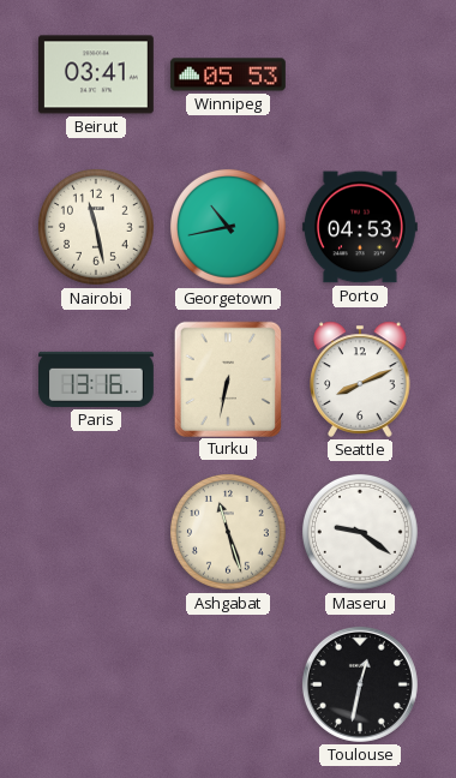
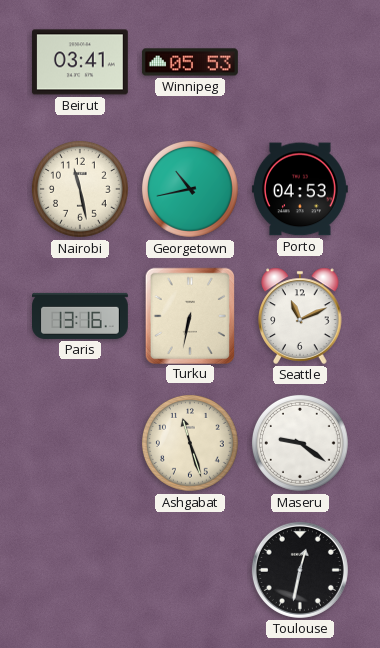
Seattle: 8:11 -> 11:11
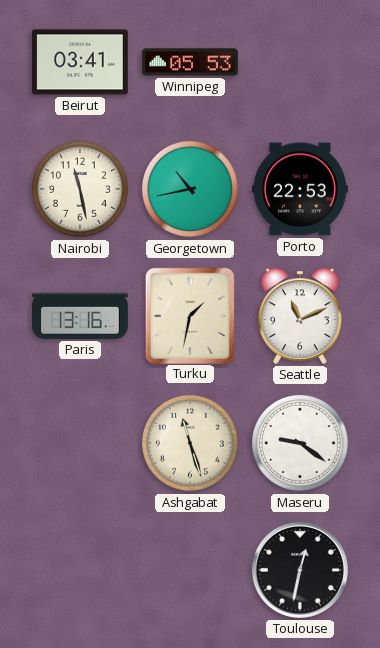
Porto: 04:53 -> 22:53
Turku: 6:32 -> 1:32
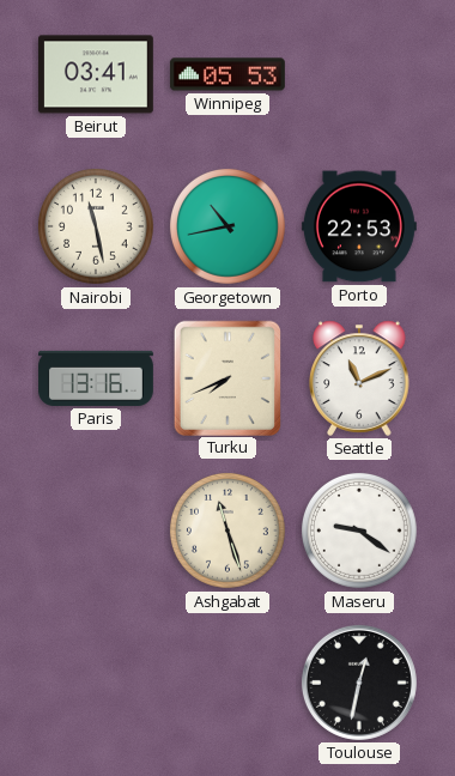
Turku: 1:32 -> 7:41
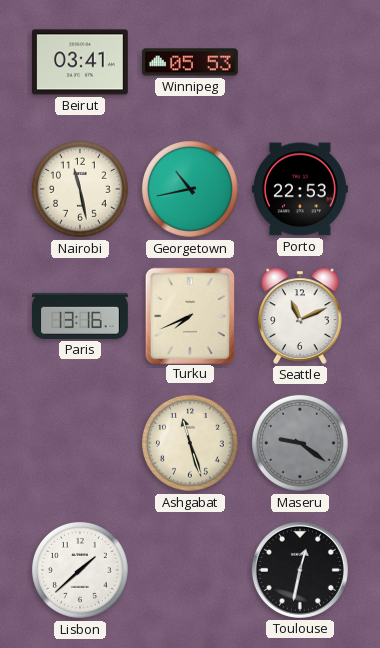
Maseru dial: white -> grey
Lisbon: none -> 1:38
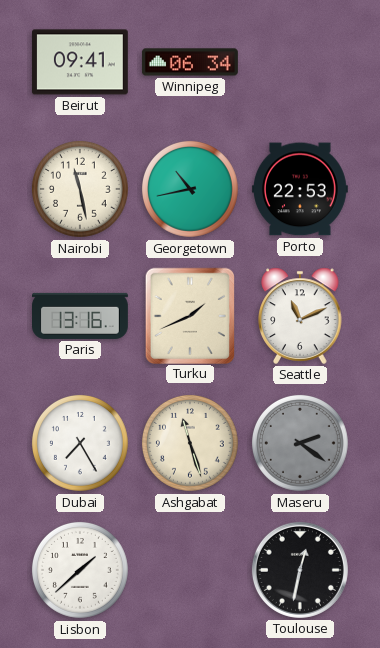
Beirut: 03:41 -> 09:41
Winnipeg: 05:53 -> 06:34
Turku: 7:41 -> 1:41
Dubai: none -> 7:25
Maseru: 9:21 -> 2:21
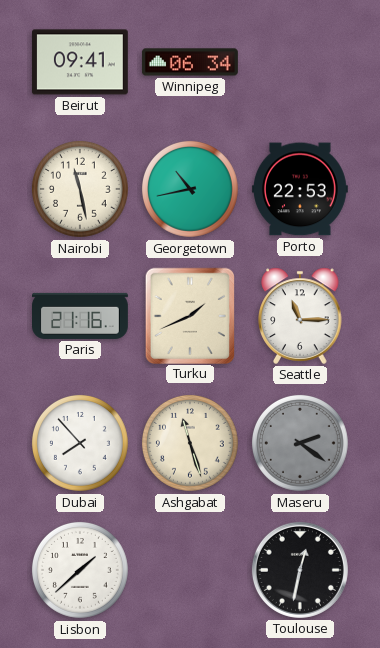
Paris: 13:16 -> 21:16
Seattle: 11:11 -> 11:15
Dubai: 7:25 -> 7:53
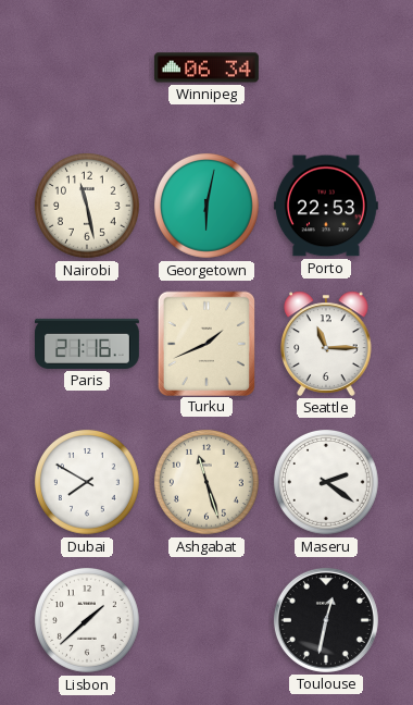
Beirut: 09:41 -> none
Georgetown: 10:43 -> 6:02
Dubai: 7:53 -> 7:50
Maseru dial: grey -> white
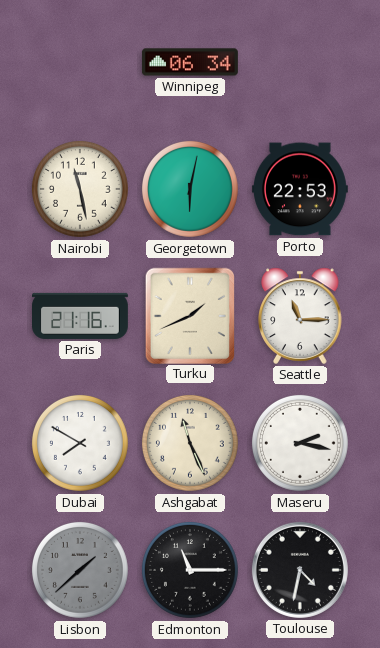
Ashgabat: 11:27 -> 11:26
Maseru: 2:21 -> 2:17
Lisbon dial: white -> grey
Edmonton: none -> 11:15
Toulouse: 12:32 -> 4:32
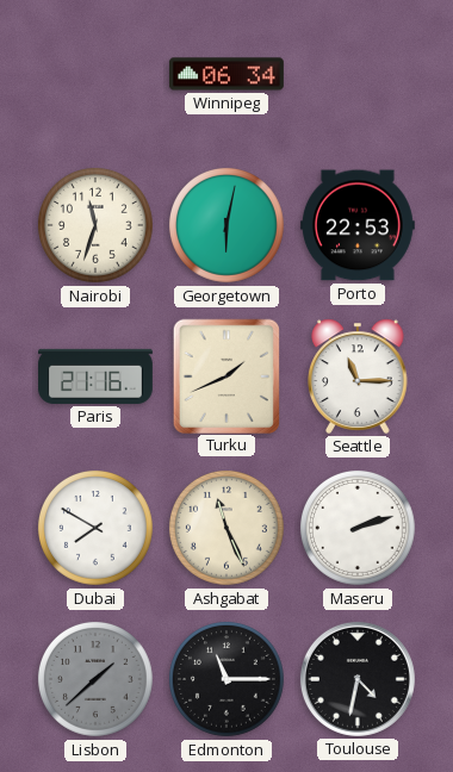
Nairobi: 11:28 -> 11:33
Maseru: 2:17 -> 2:12
